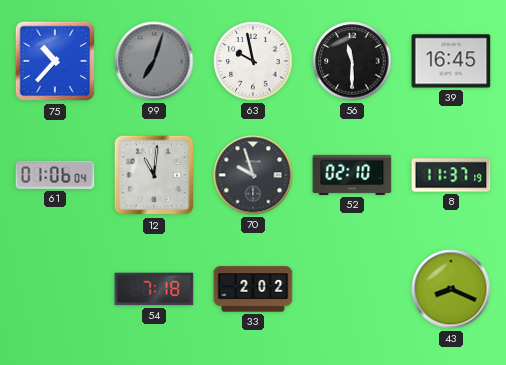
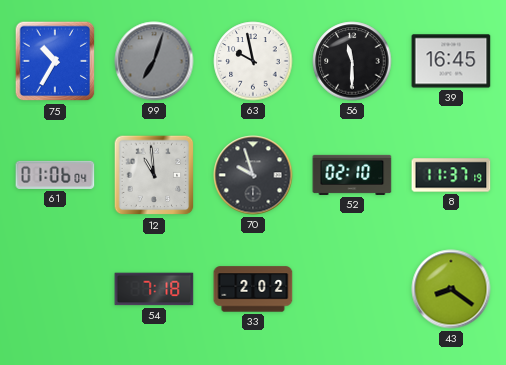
75: 10:37 -> 10:35
12: 11:01 -> 10:59
43: 8:19 -> 8:21
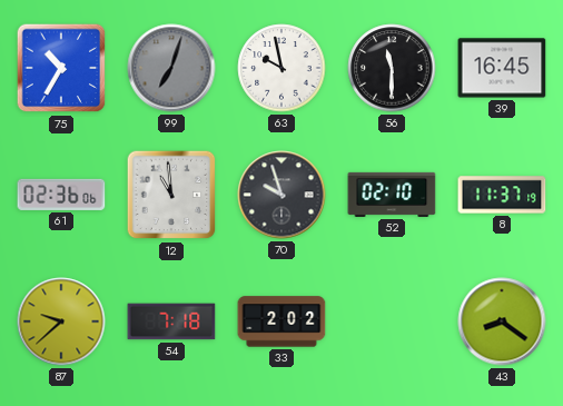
61: 01:06 -> 02:36
87: none -> 9:38
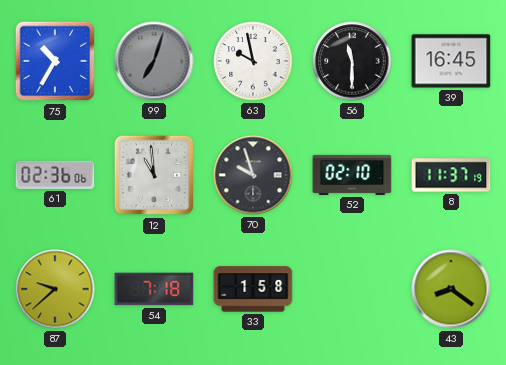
33: 2:02 -> 1:58
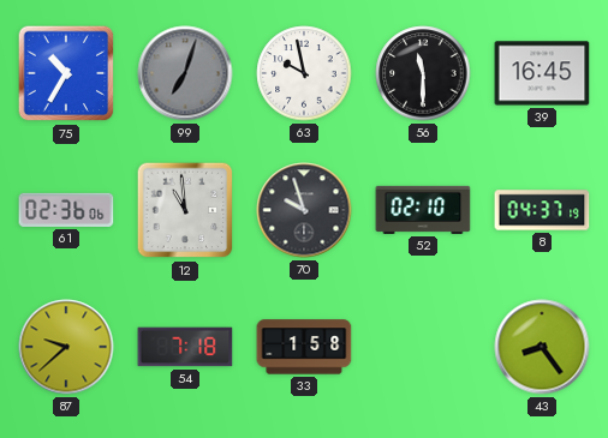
8: 11:37 -> 04:37
43: 8:21 -> 8:24
